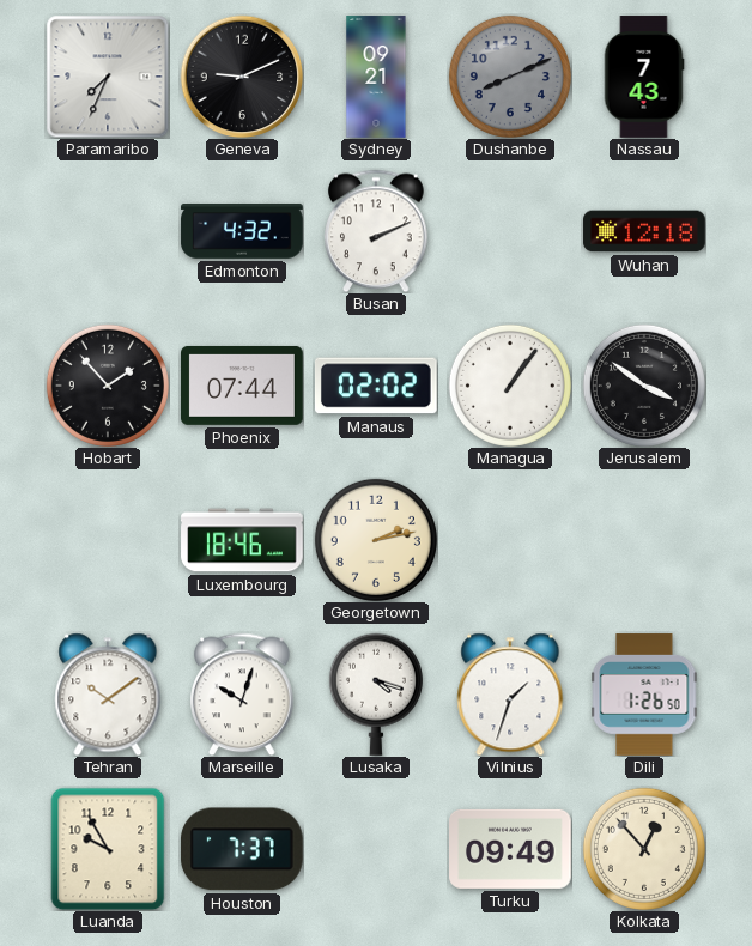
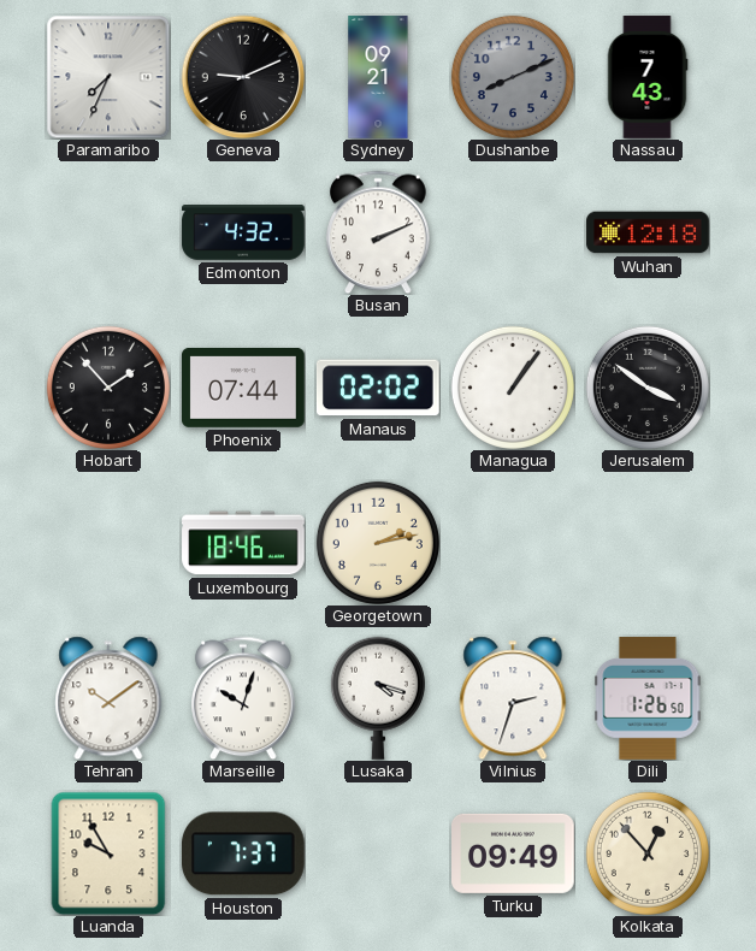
Vilnius: 1:33 -> 2:33
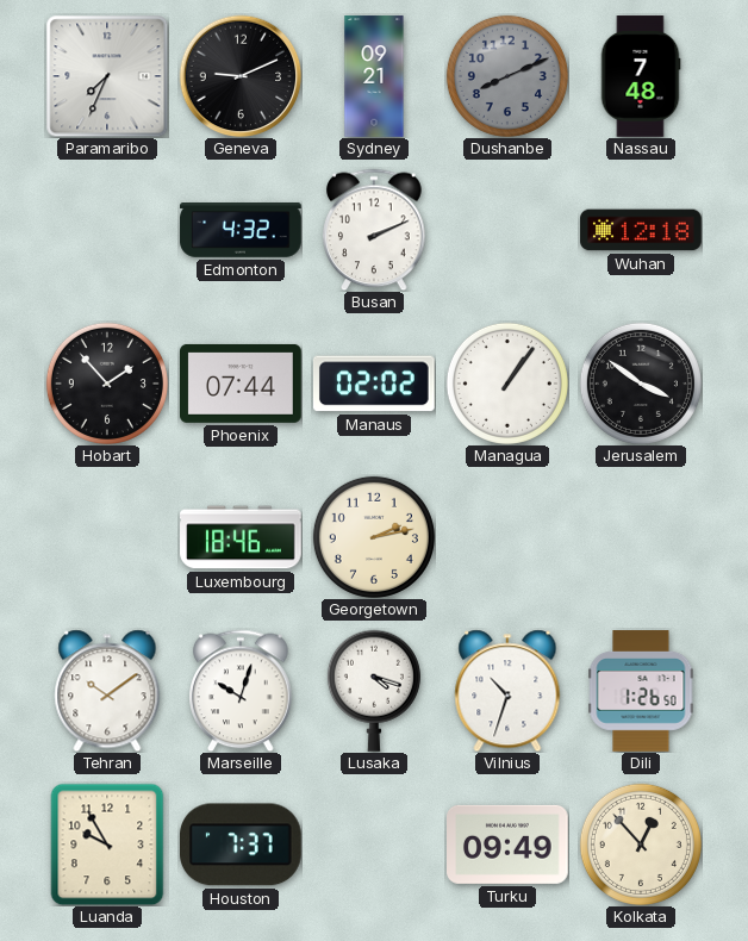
Nassau: 7:43 -> 7:48
Vilnius: 2:33 -> 10:33
